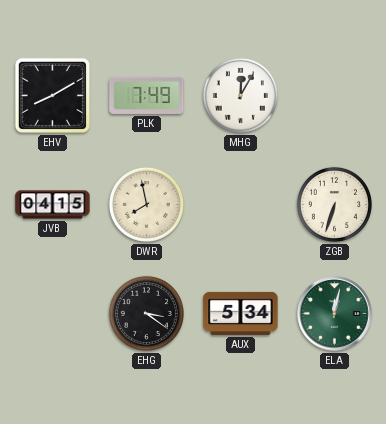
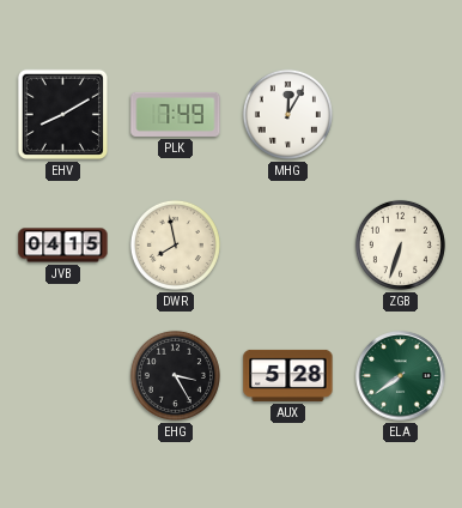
EHG: 3:21 -> 3:25
AUX: 5:34 -> 5:28
ELA: 12:02 -> 7:39
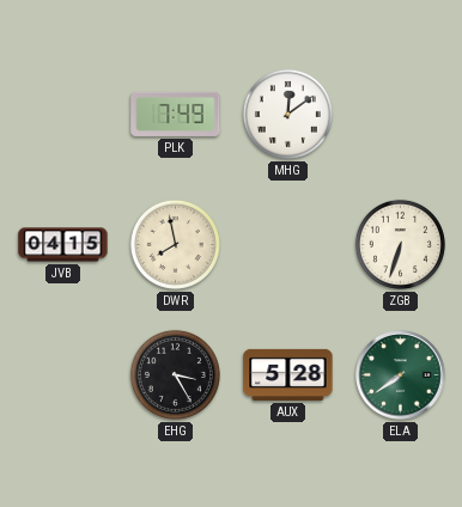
EHV: 8:10 -> none
MHG: 12:05 -> 12:09
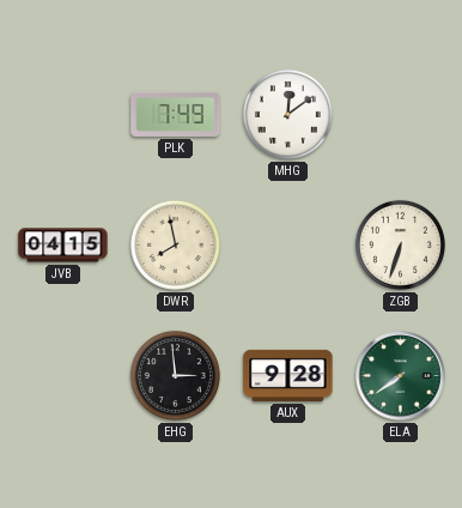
EHG: 3:25 -> 2:59
AUX: 5:28 -> 9:28
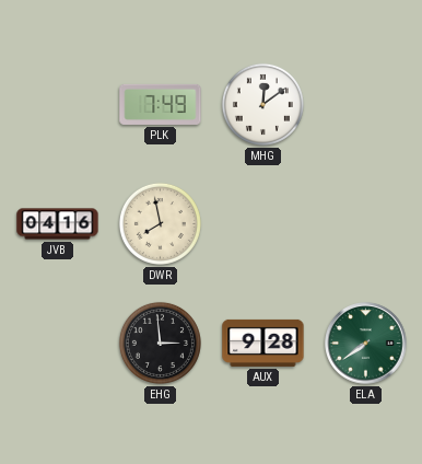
JVB: 04:15 -> 04:16
ZGB: 6:33 -> none
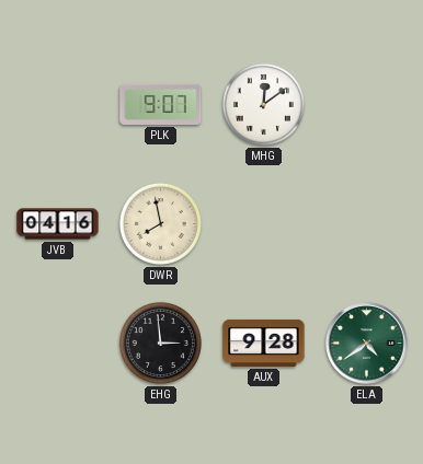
PLK: 7:49 -> 9:07
ELA: 7:39 -> 4:39
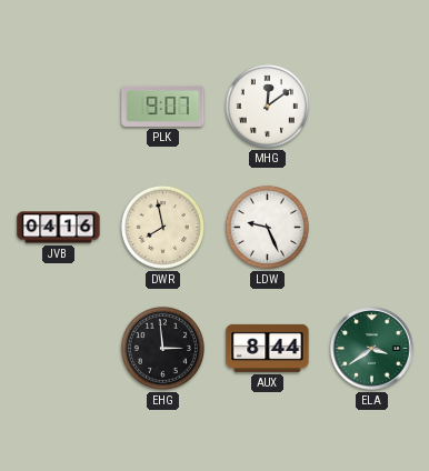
LDW: none -> 9:26
AUX: 9:28 -> 8:44
ELA: 4:39 -> 3:39
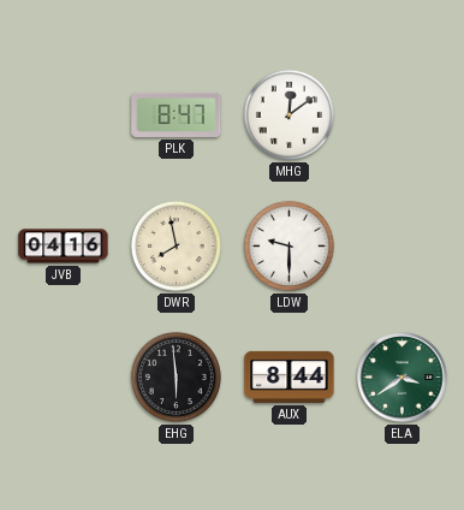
PLK: 9:07 -> 8:47
LDW: 9:26 -> 9:30
EHG: 2:59 -> 5:59
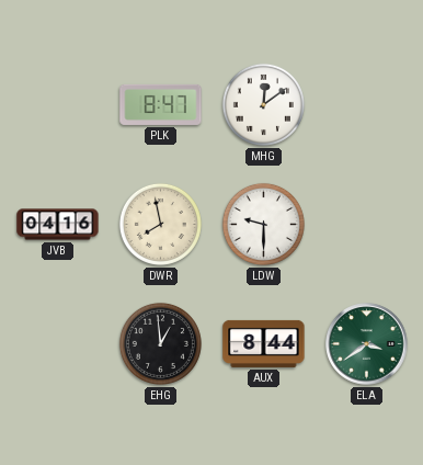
EHG: 5:59 -> 12:59
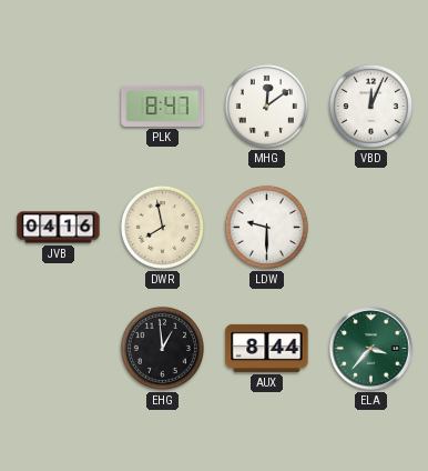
VBD: none -> 12:04
ELA: 3:39 -> 3:37
